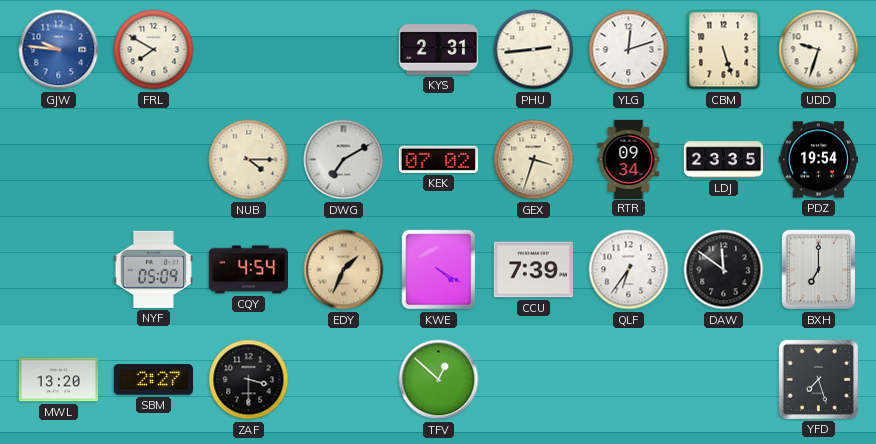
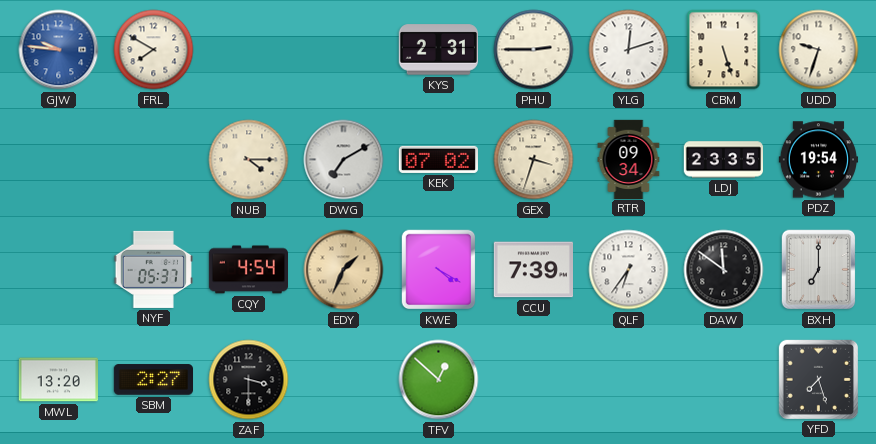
PHU: 2:44 -> 2:45
NYF: 05:09 -> 05:37
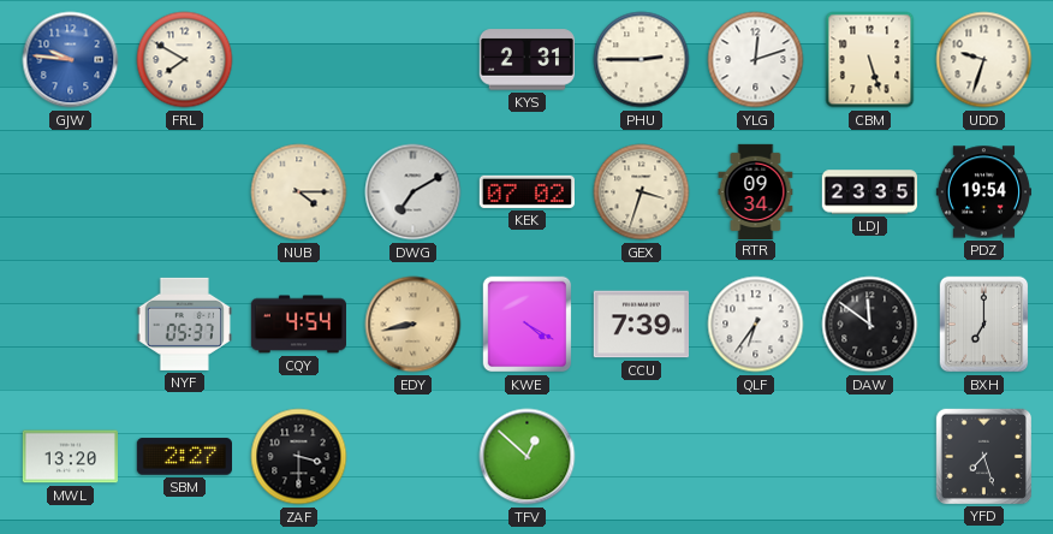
EDY: 1:34 -> 8:43
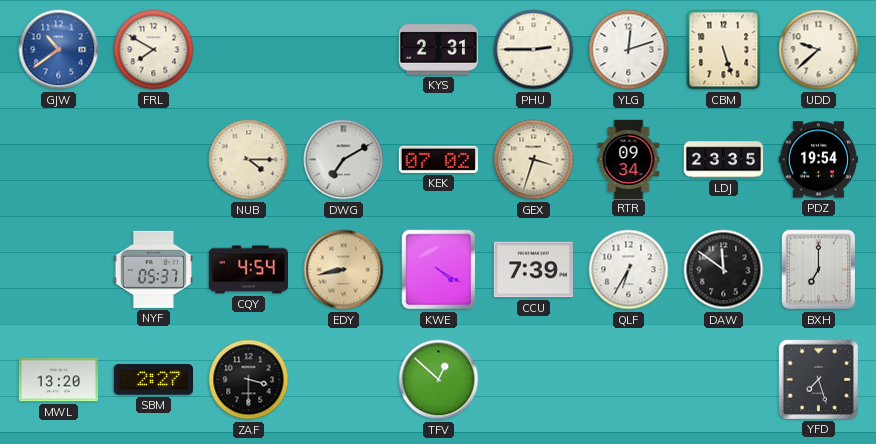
GJW: 9:46 -> 10:39
UDD: 9:33 -> 9:38
QLF: 6:36 -> 6:35
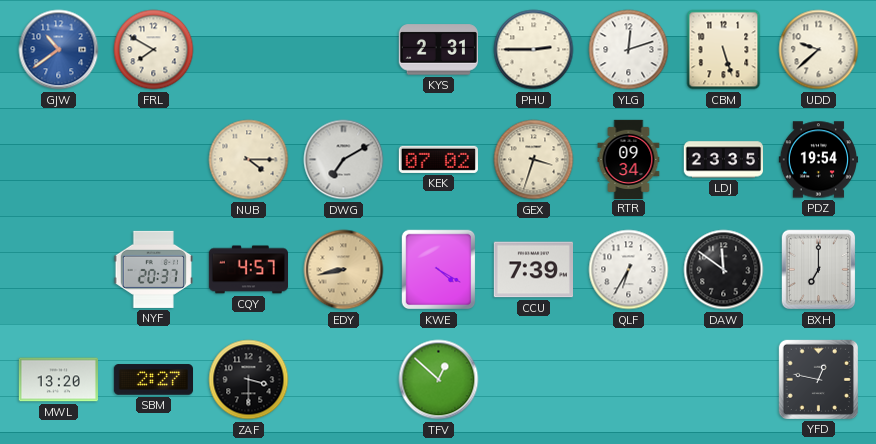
NYF: 05:37 -> 20:37
CQY: 4:54 -> 4:57
YFD: 7:27 -> 12:47
